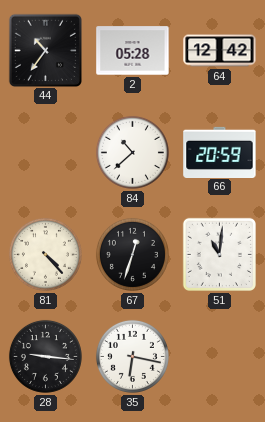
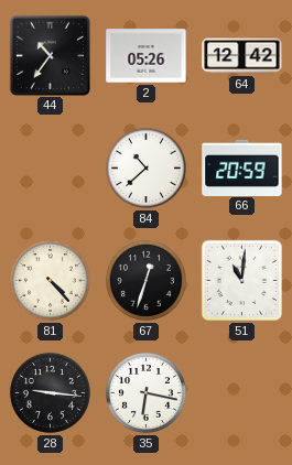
2: 05:28 -> 05:26
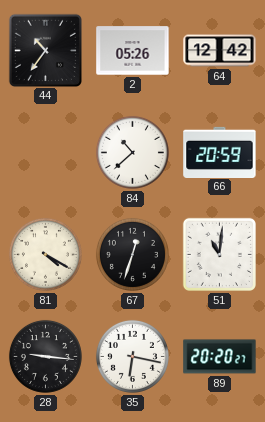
81: 4:23 -> 4:20
89: none -> 20:20
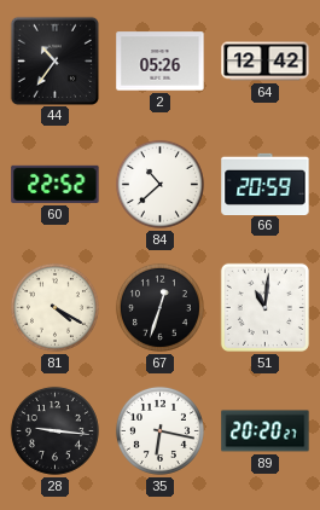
60: none -> 22:52
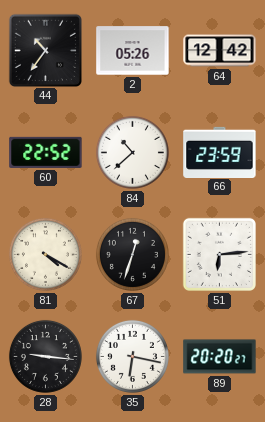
66: 20:59 -> 23:59
51: 11:01 -> 6:14
